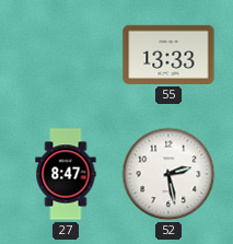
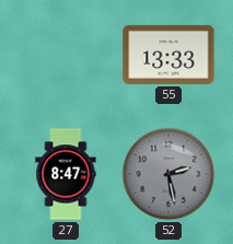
52 dial: white -> grey
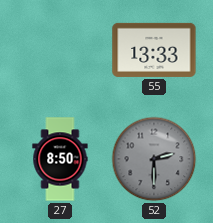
27: 8:47 -> 8:50
52: 2:28 -> 2:30
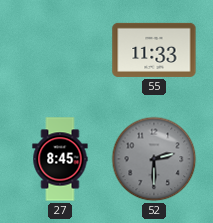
55: 13:33 -> 11:33
27: 8:50 -> 8:45
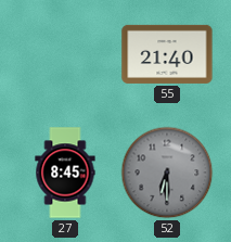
55: 11:33 -> 21:40
52: 2:30 -> 6:30
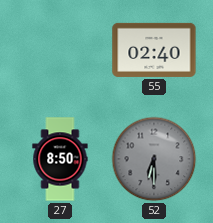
55: 21:40 -> 02:40
27: 8:45 -> 8:50
